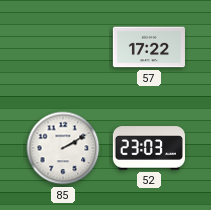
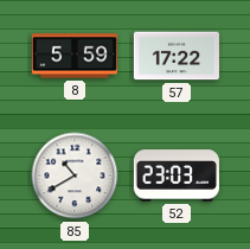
8: none -> 5:59
85: 2:10 -> 10:40
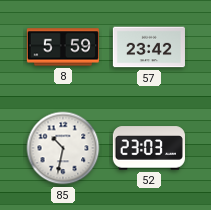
57: 17:22 -> 23:42
85: 10:40 -> 10:32
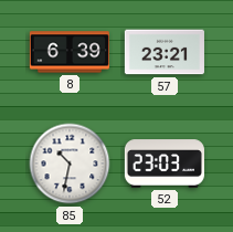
8: 5:59 -> 6:39
57: 23:42 -> 23:21
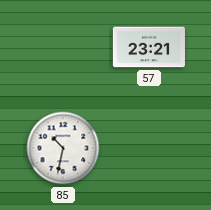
8: 6:39 -> none
52: 23:03 -> none
